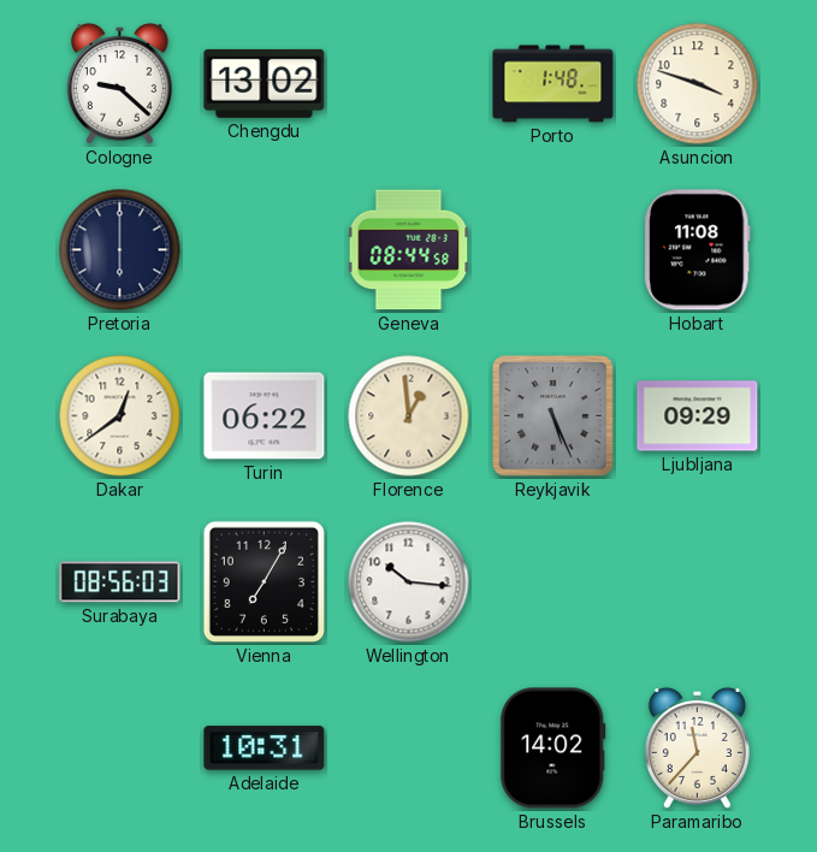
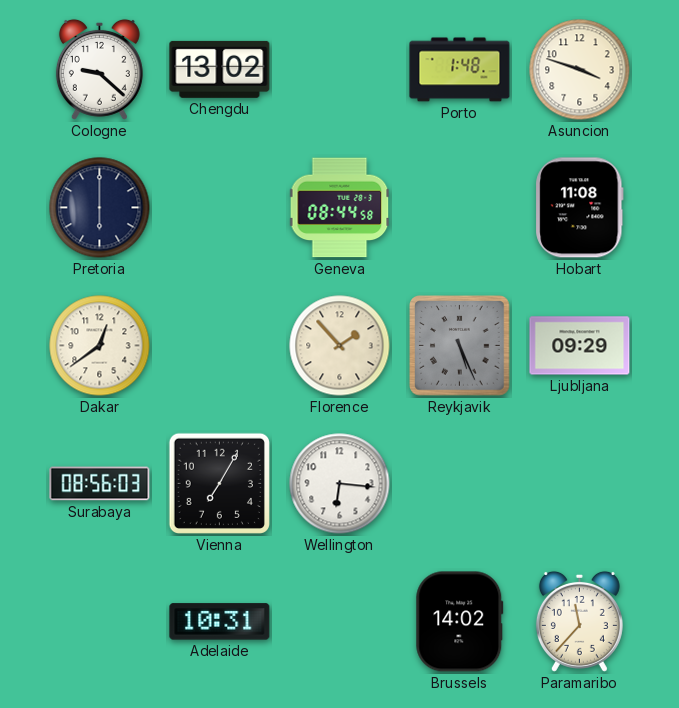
Turin: 06:22 -> none
Florence: 12:59 -> 1:53
Wellington: 10:16 -> 6:16
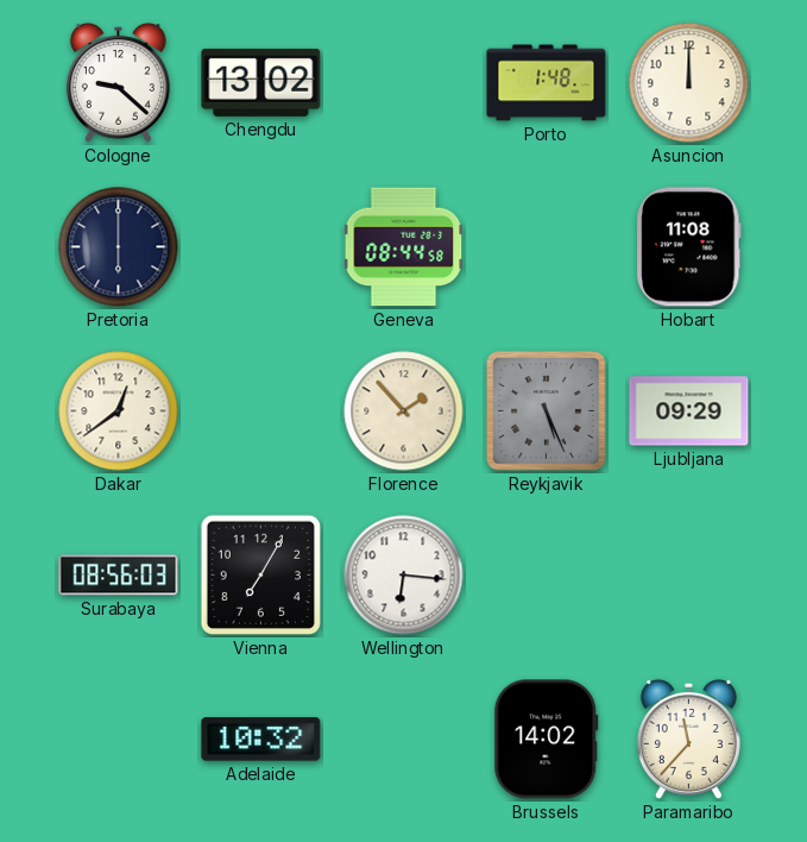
Asuncion: 3:48 -> 12:00
Adelaide: 10:31 -> 10:32
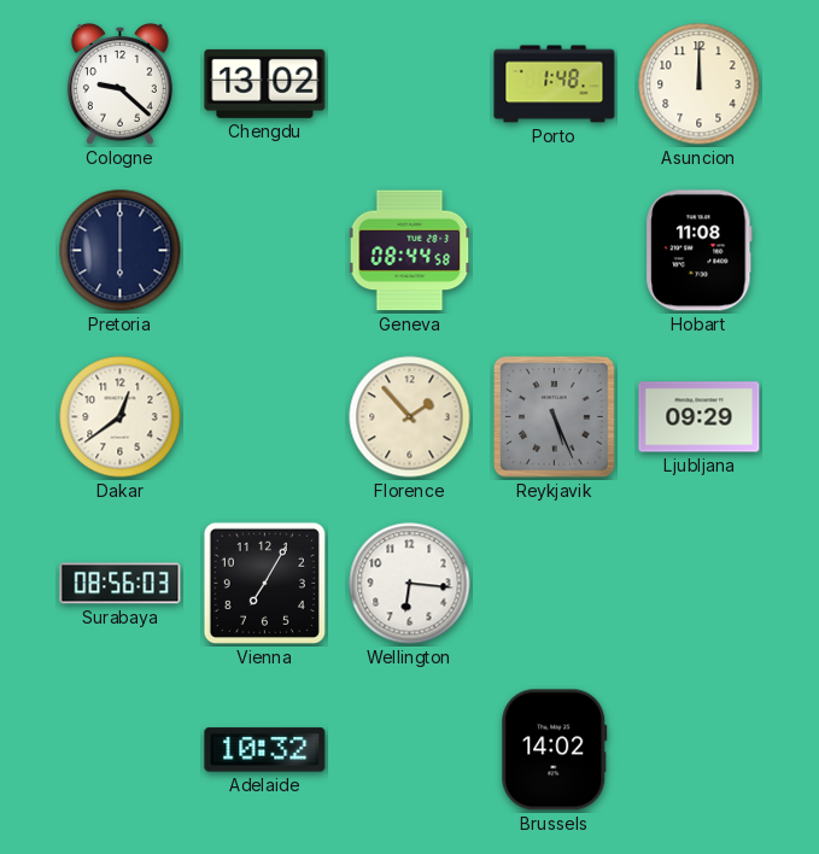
Paramaribo: 11:37 -> none
